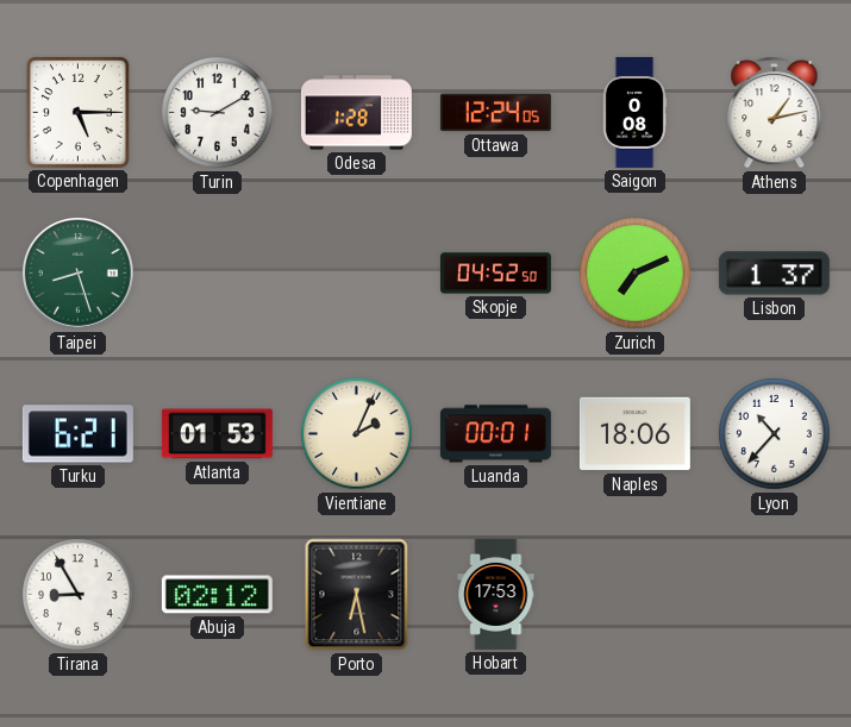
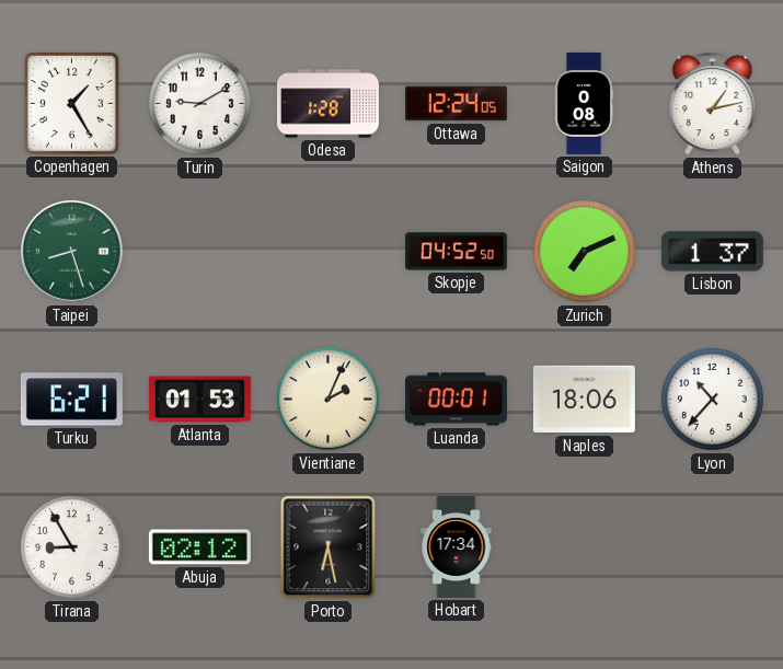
Copenhagen: 5:15 -> 1:25
Hobart: 17:53 -> 17:34
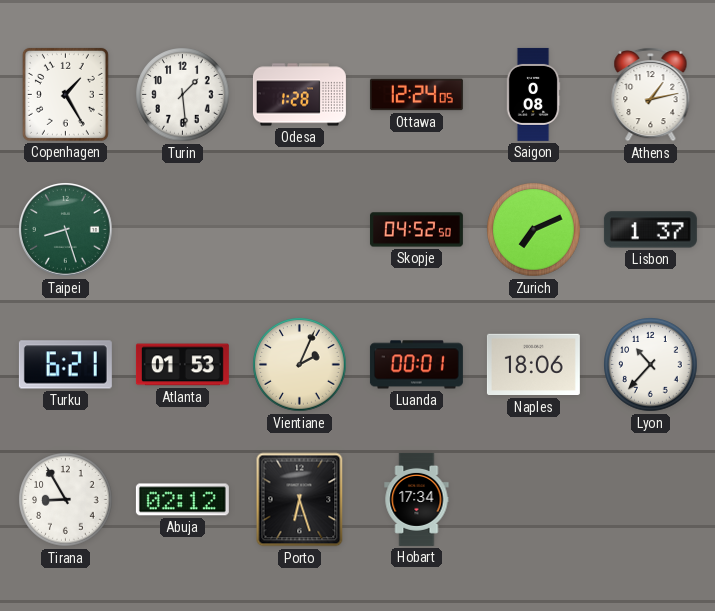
Turin: 9:10 -> 1:29
Porto: 6:28 -> 6:27
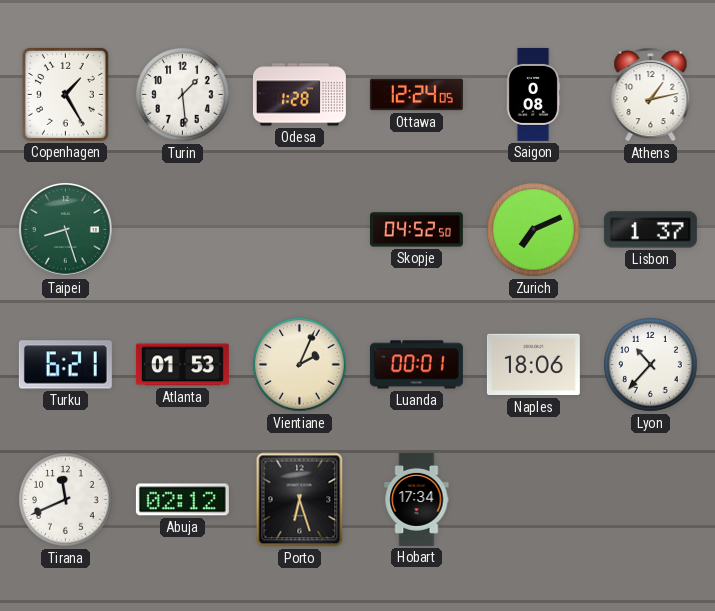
Tirana: 8:55 -> 11:41
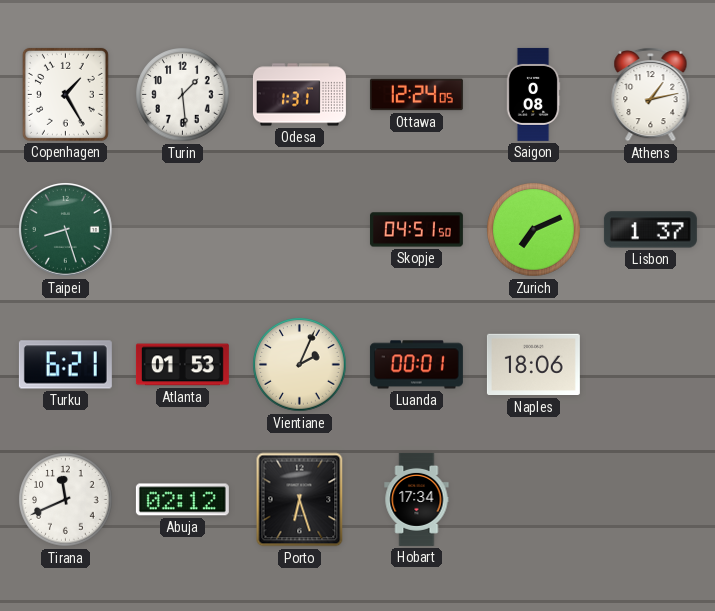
Odesa: 1:28 -> 1:31
Skopje: 04:52 -> 04:51
Lyon: 10:37 -> none
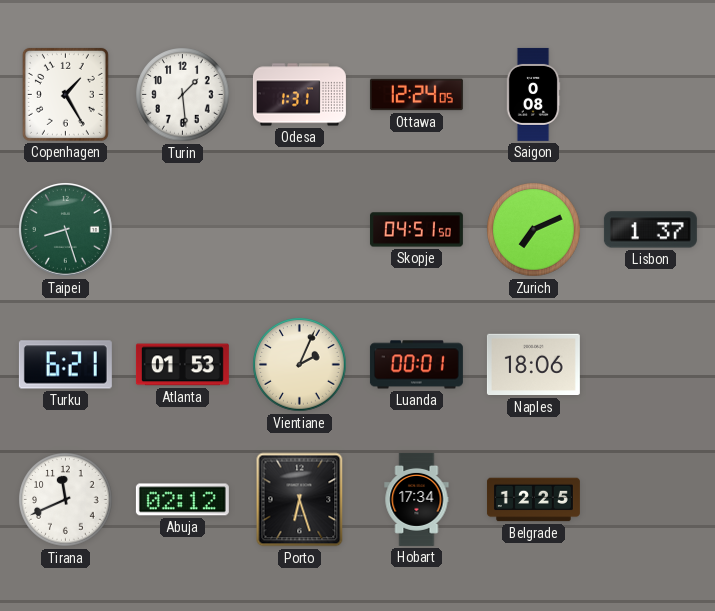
Athens: 1:13 -> none
Belgrade: none -> 12:25
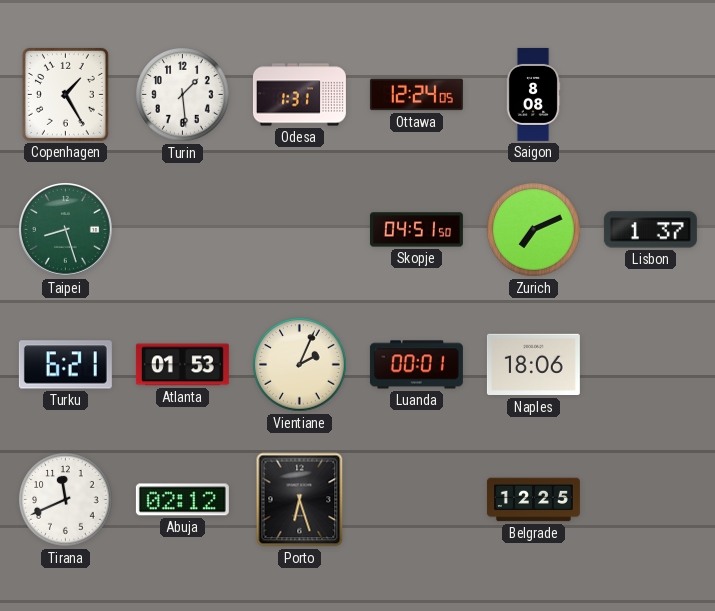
Saigon: 0:08 -> 8:08
Hobart: 17:34 -> none
